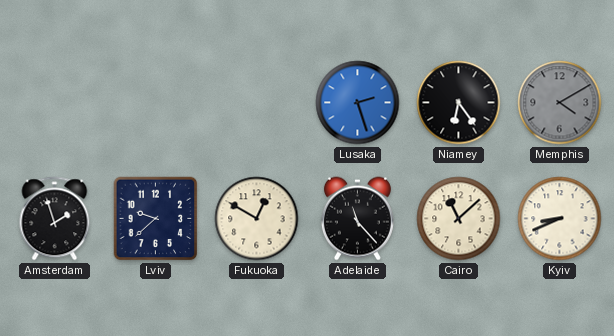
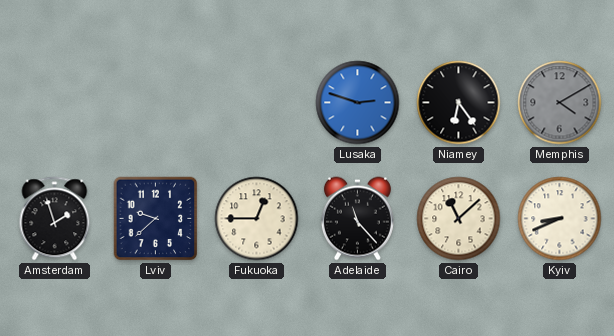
Lusaka: 2:27 -> 2:48
Fukuoka: 12:50 -> 12:45
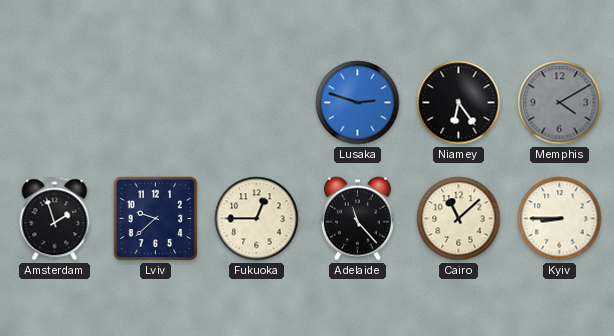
Kyiv: 8:41 -> 8:45
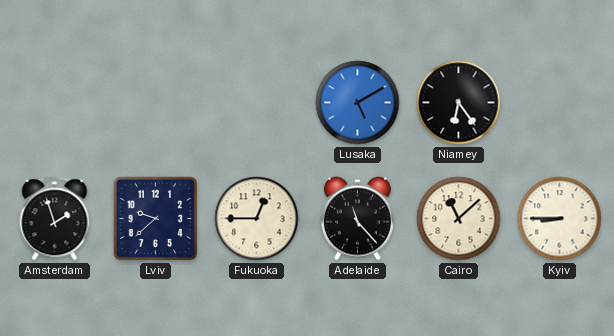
Lusaka: 2:48 -> 5:10
Memphis: 4:10 -> none
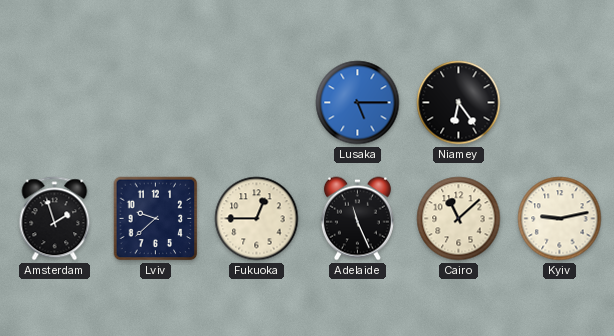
Lusaka: 5:10 -> 5:15
Adelaide: 11:23 -> 11:26
Kyiv: 8:45 -> 9:13
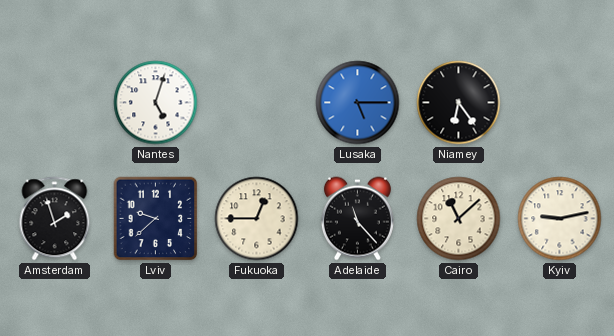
Nantes: none -> 5:03
Adelaide: 11:26 -> 11:23
